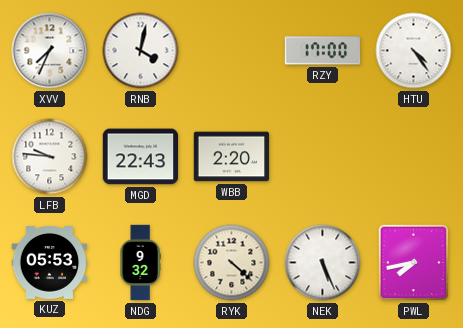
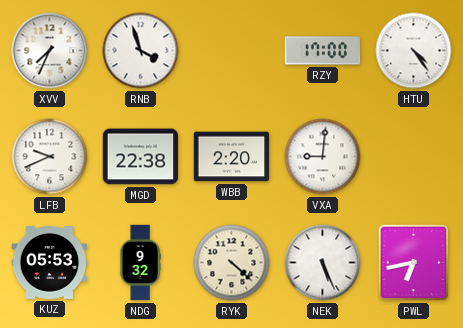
RNB: 4:02 -> 3:57
LFB: 9:46 -> 9:41
MGD: 22:43 -> 22:38
VXA: none -> 9:01
PWL: 7:43 -> 6:43
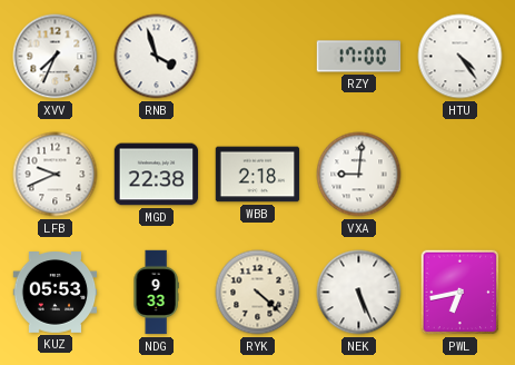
WBB: 2:20 -> 2:18
NDG: 9:32 -> 9:33
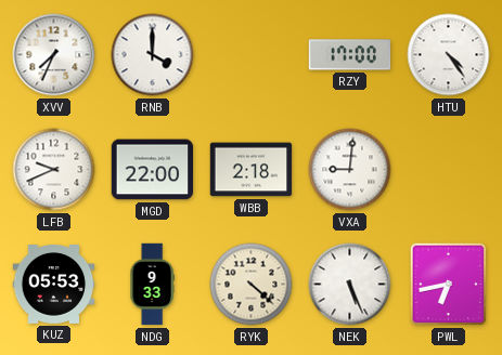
RNB: 3:57 -> 4:00
MGD: 22:38 -> 22:00
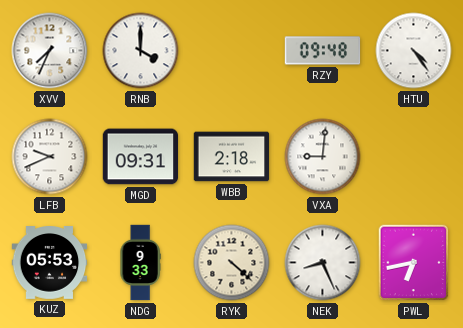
RZY: 17:00 -> 09:48
MGD: 22:00 -> 09:31
NEK: 5:26 -> 8:26
